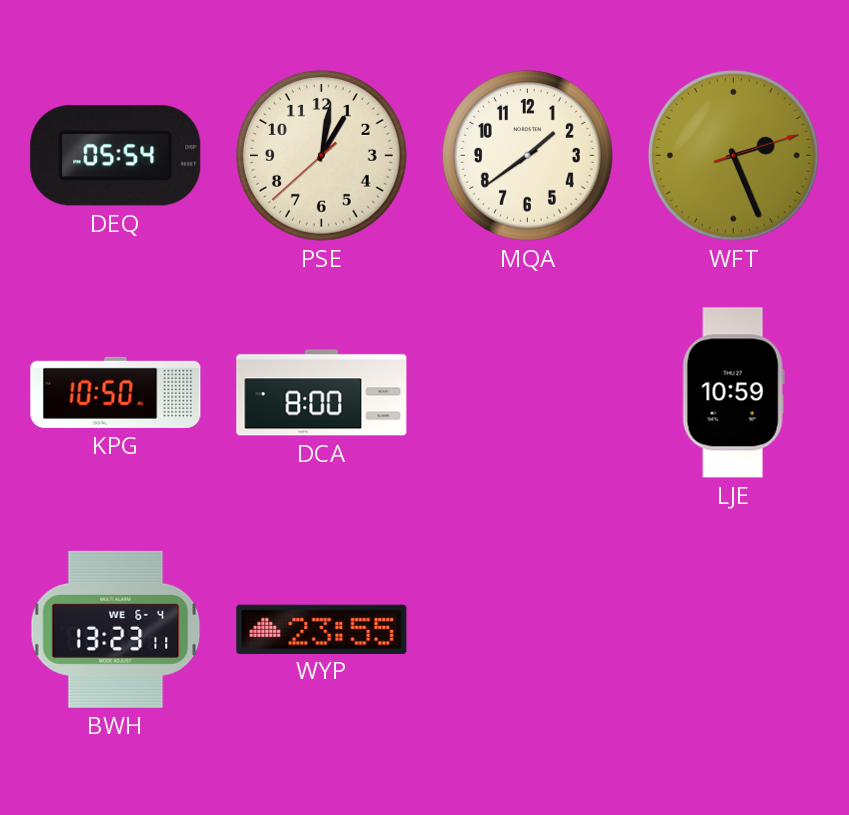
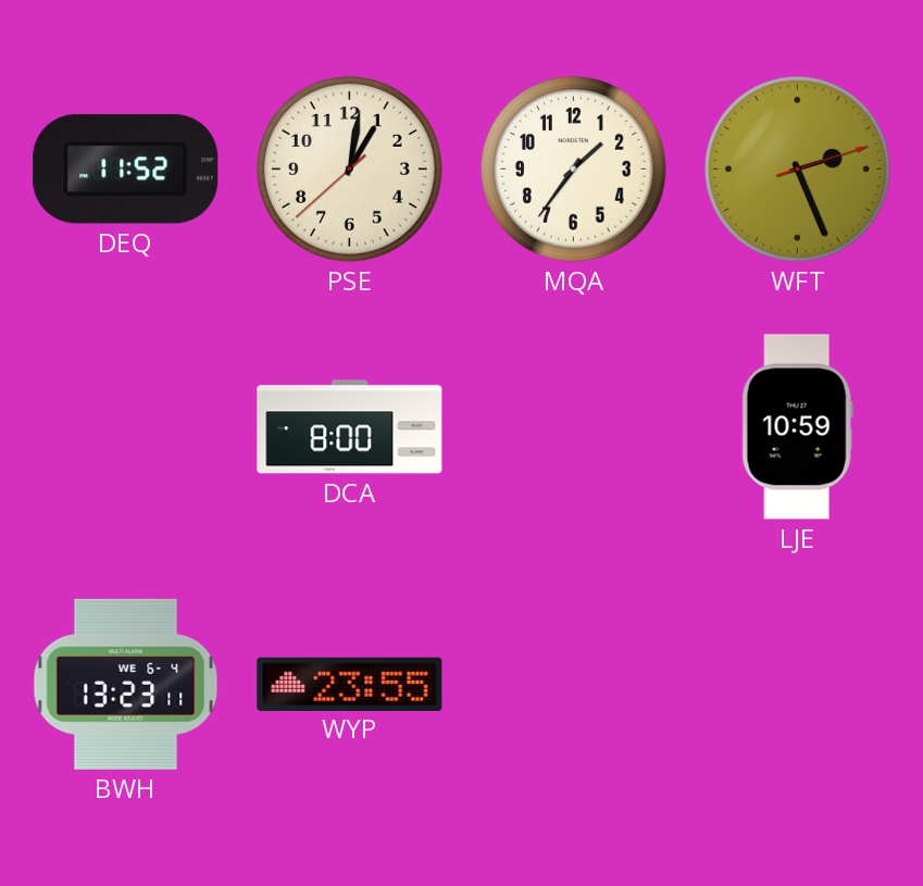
DEQ: 05:54 -> 11:52
MQA: 1:39 -> 1:36
KPG: 10:50 -> none
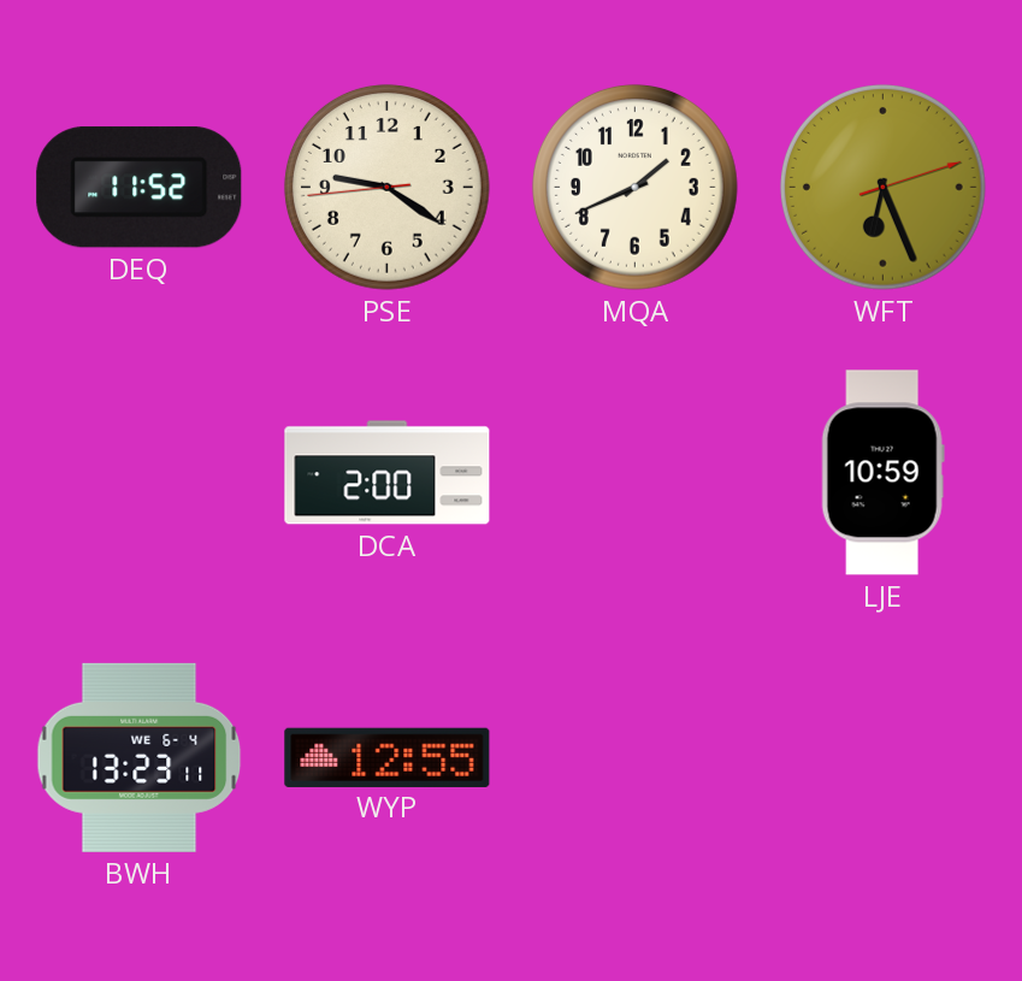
PSE: 1:01 -> 9:20
MQA: 1:36 -> 1:41
WFT: 2:26 -> 6:26
DCA: 8:00 -> 2:00
WYP: 23:55 -> 12:55
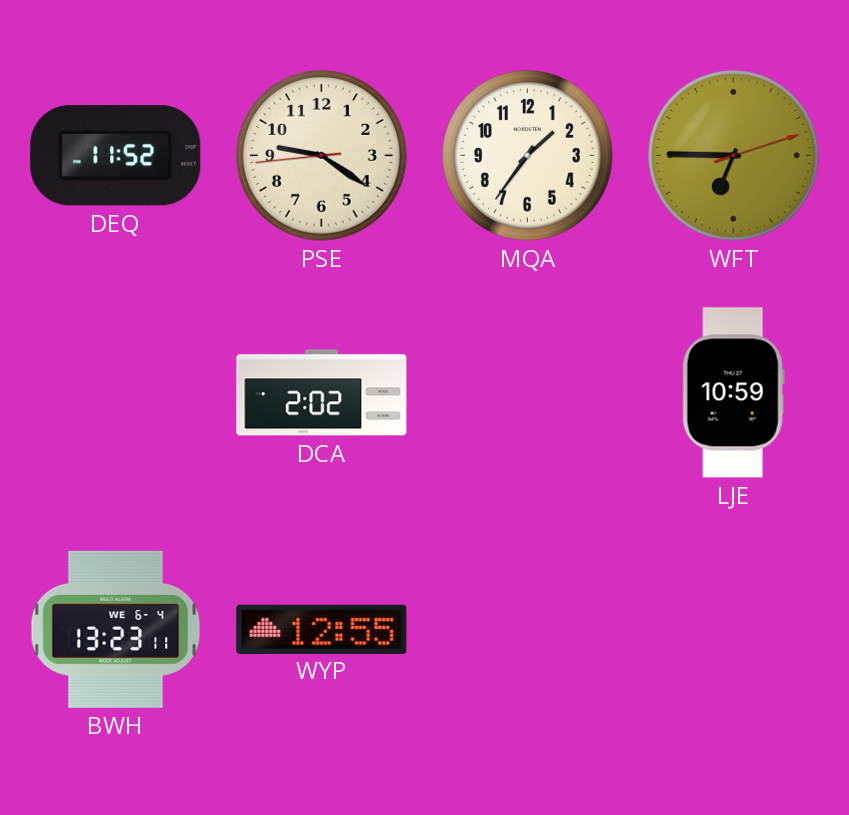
MQA: 1:41 -> 1:36
WFT: 6:26 -> 6:45
DCA: 2:00 -> 2:02
